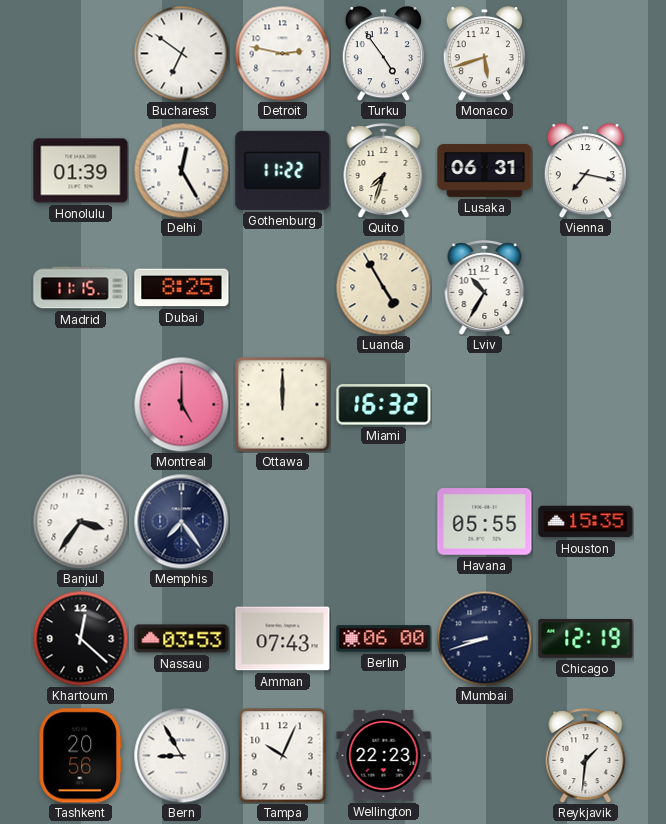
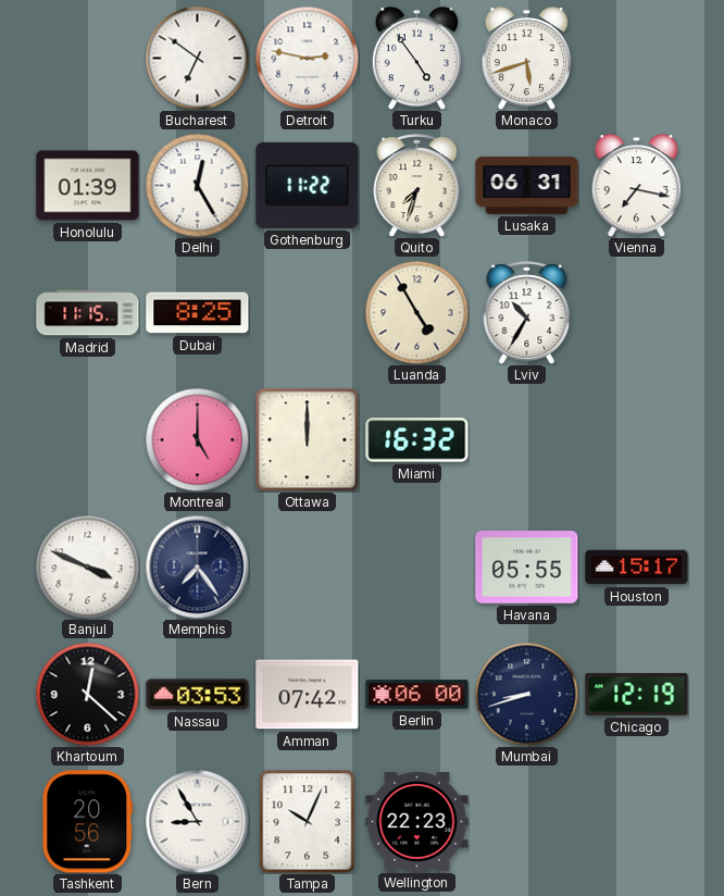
Banjul: 3:36 -> 3:49
Houston: 15:35 -> 15:17
Amman: 07:43 -> 07:42
Reykjavik: 1:31 -> none
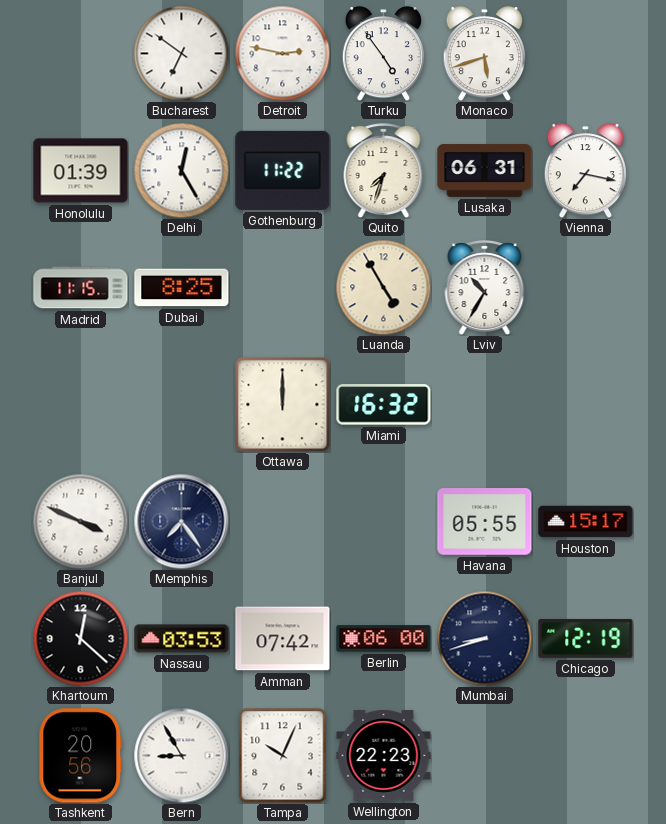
Montreal: 5:00 -> none
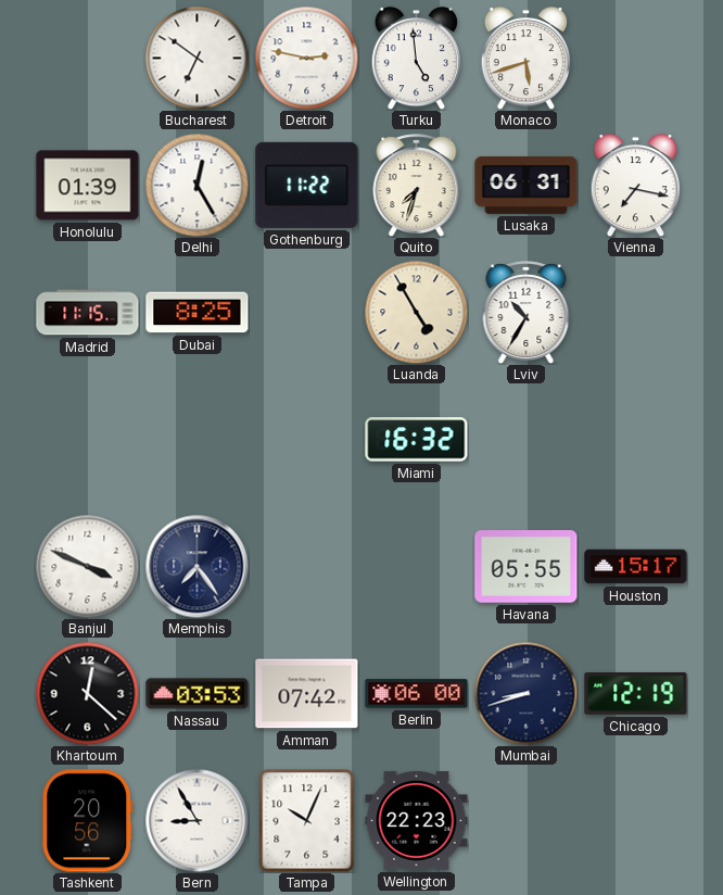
Turku: 4:54 -> 4:59
Ottawa: 12:00 -> none
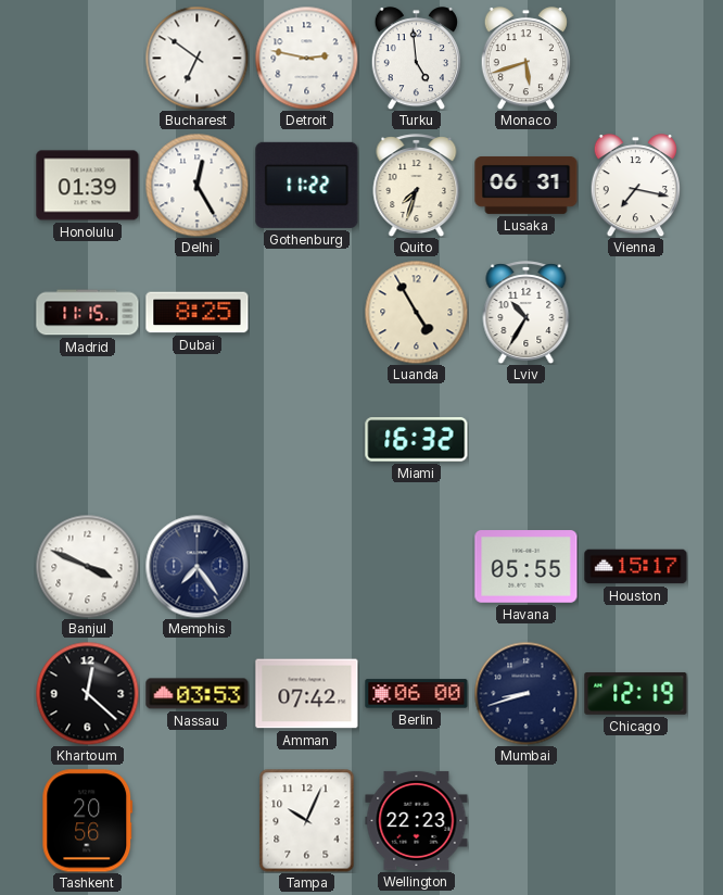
Bern: 8:55 -> none
